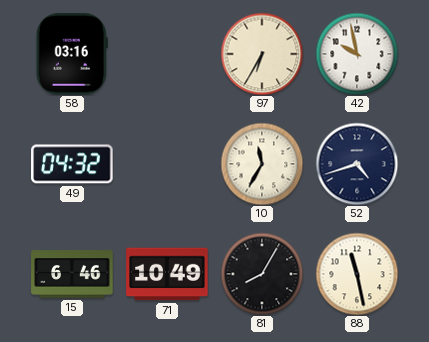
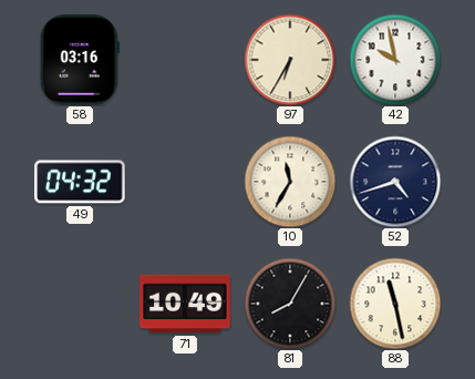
15: 6:46 -> none
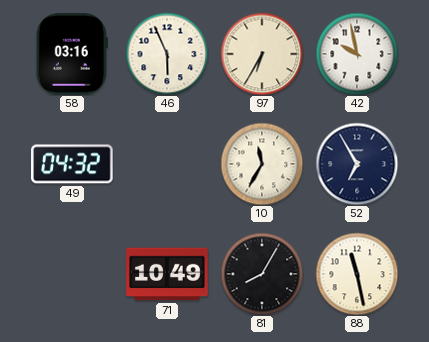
46: none -> 5:56
52: 4:42 -> 6:55
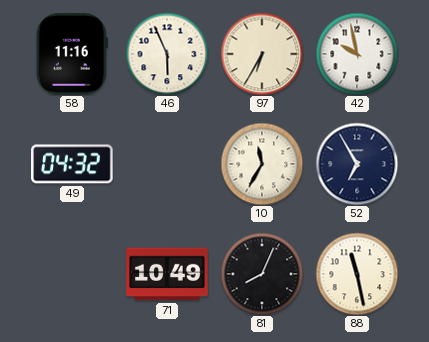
58: 03:16 -> 11:16
81: 8:05 -> 8:04
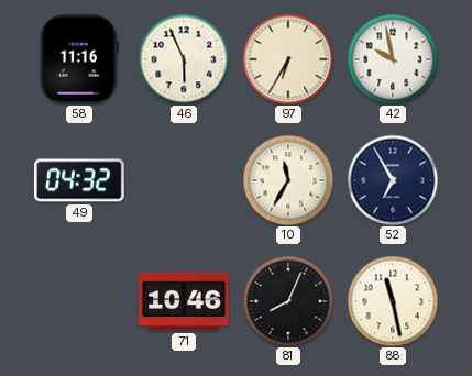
71: 10:49 -> 10:46
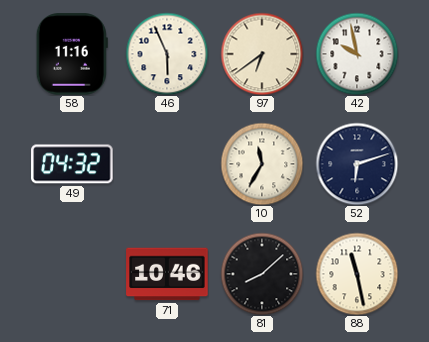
97: 6:35 -> 6:39
52: 6:55 -> 6:12
81: 8:04 -> 8:08
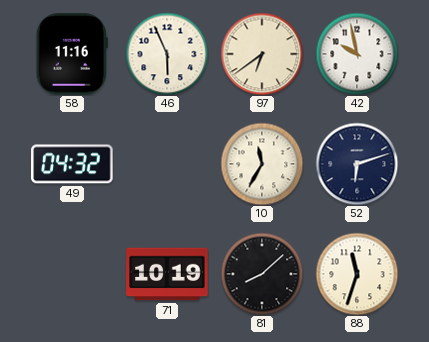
71: 10:46 -> 10:19
88: 11:28 -> 11:33
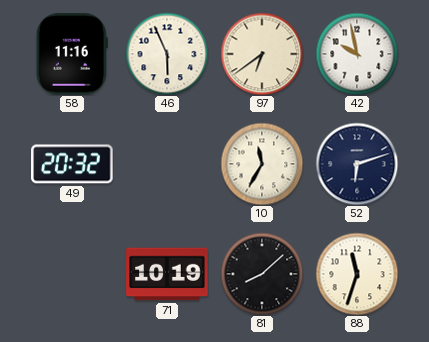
49: 04:32 -> 20:32
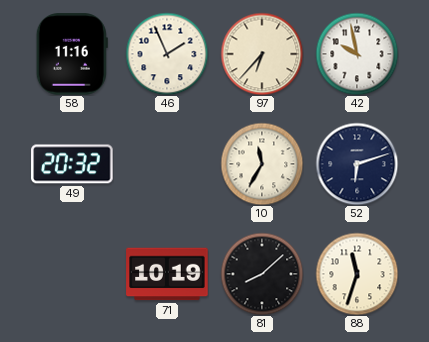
46: 5:56 -> 1:56
97: 6:39 -> 6:37
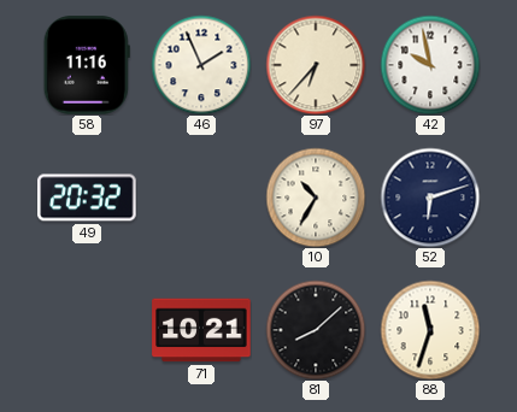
10: 11:35 -> 10:35
71: 10:19 -> 10:21
